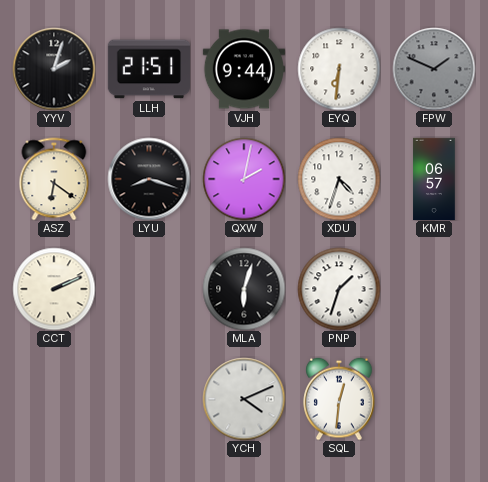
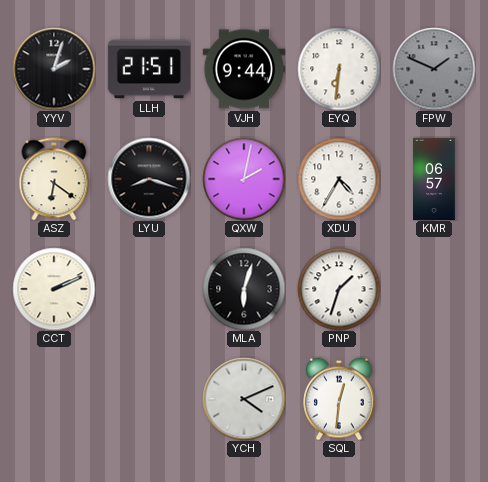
XDU: 4:33 -> 4:35
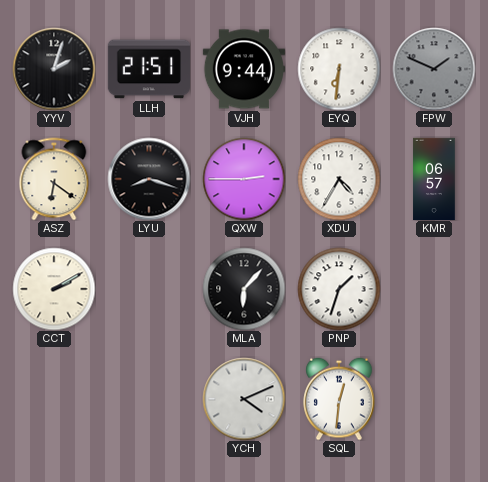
QXW: 2:02 -> 2:45
CCT: 2:11 -> 2:10
MLA: 6:03 -> 6:07
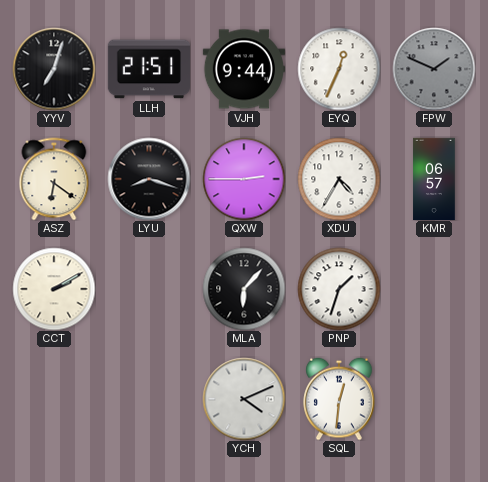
YYV: 2:03 -> 7:03
EYQ: 6:31 -> 12:34
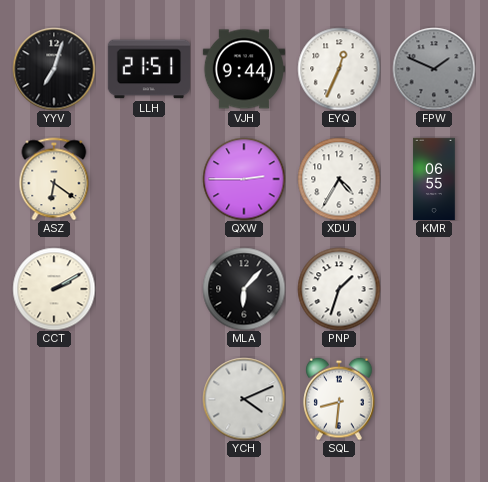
LYU: 8:18 -> none
KMR: 06:57 -> 06:55
SQL: 12:31 -> 8:31
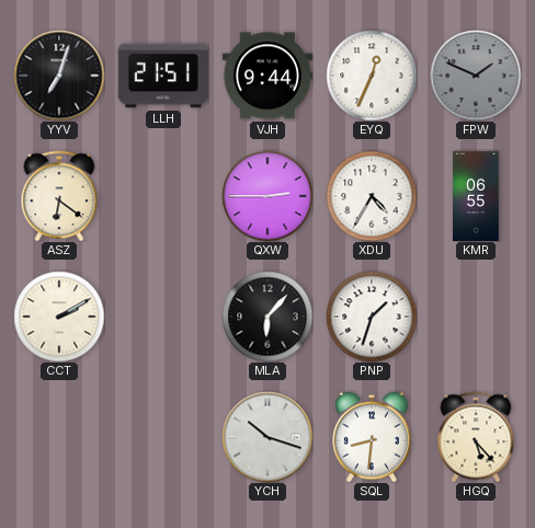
YCH: 4:11 -> 10:18
HGQ: none -> 5:23
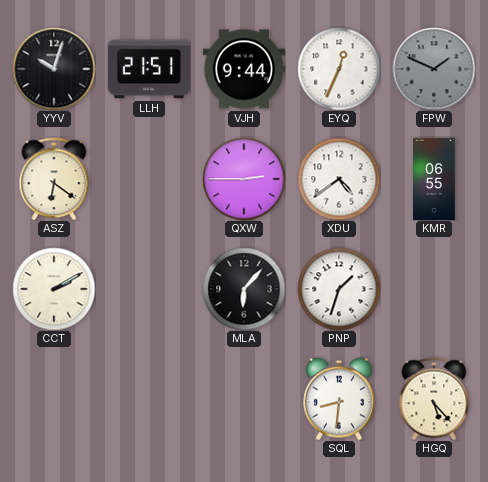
YYV: 7:03 -> 10:03
XDU: 4:35 -> 4:39
YCH: 10:18 -> none
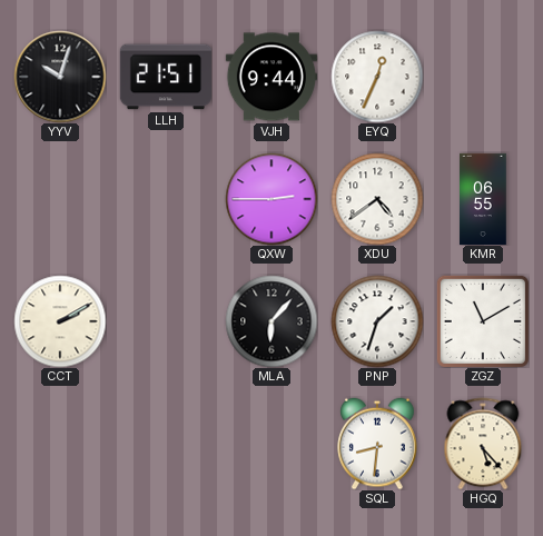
FPW: 1:49 -> none
ASZ: 6:21 -> none
ZGZ: none -> 11:10
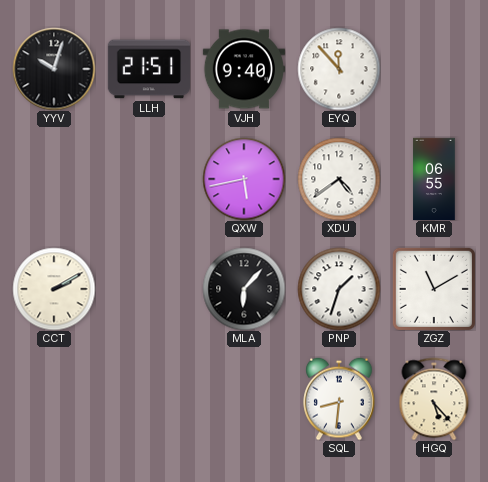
VJH: 9:44 -> 9:40
EYQ: 12:34 -> 11:53
QXW: 2:45 -> 5:43
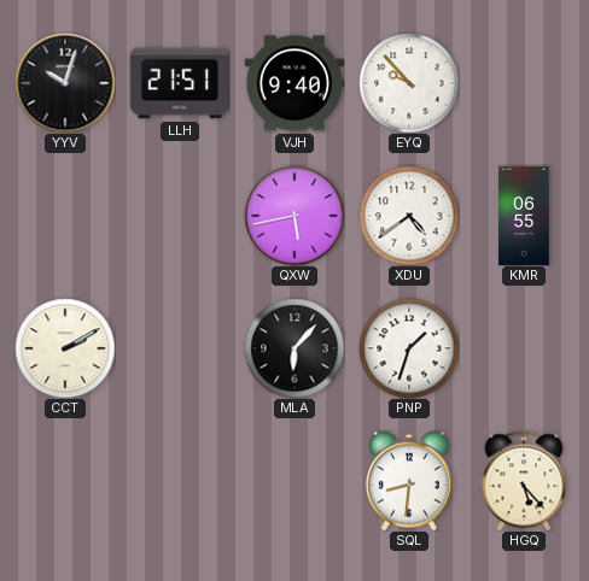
EYQ: 11:53 -> 9:53
ZGZ: 11:10 -> none
